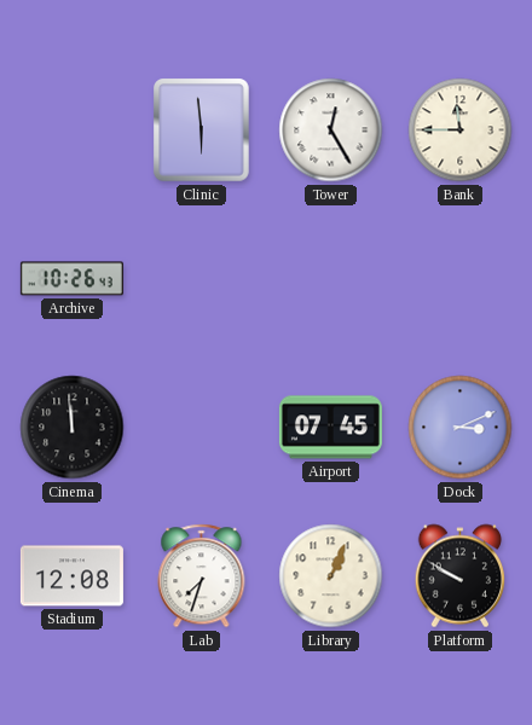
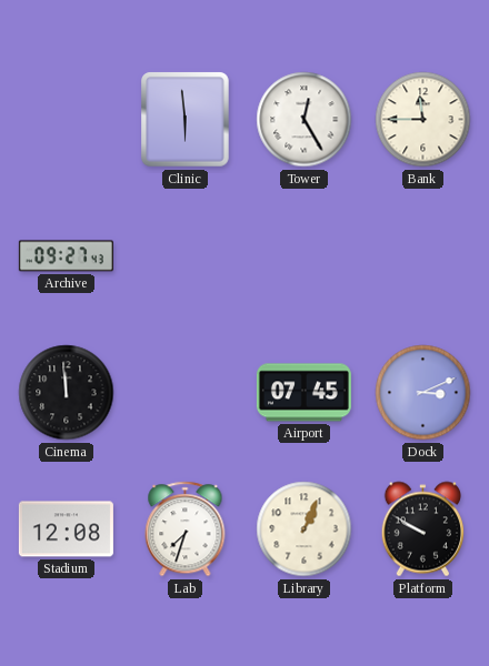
Archive: 10:26 -> 09:27
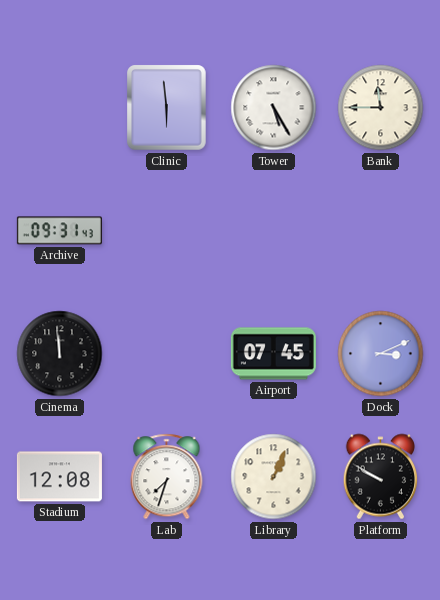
Tower: 12:25 -> 5:25
Archive: 09:27 -> 09:31
